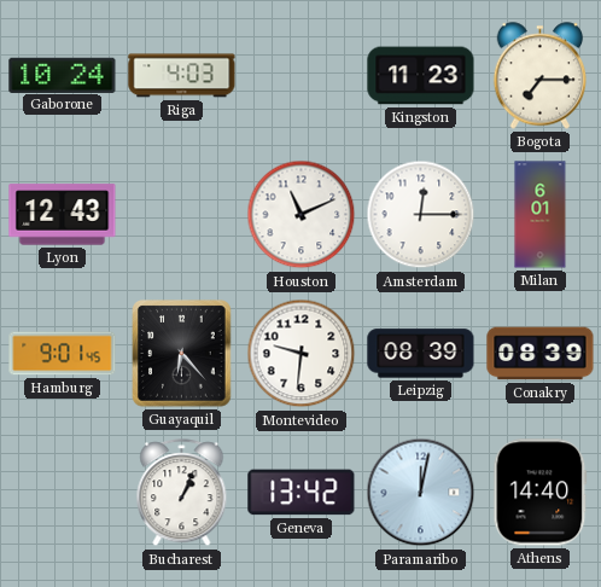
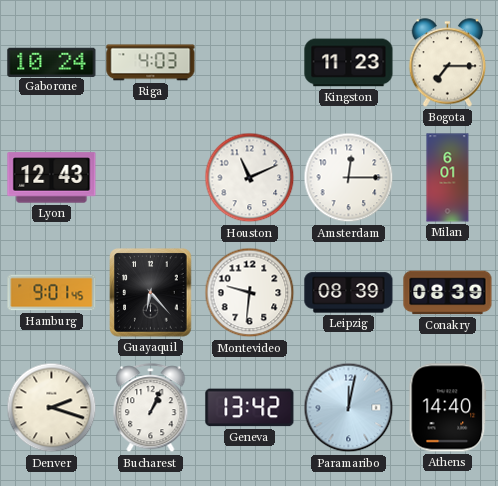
Denver: none -> 2:18
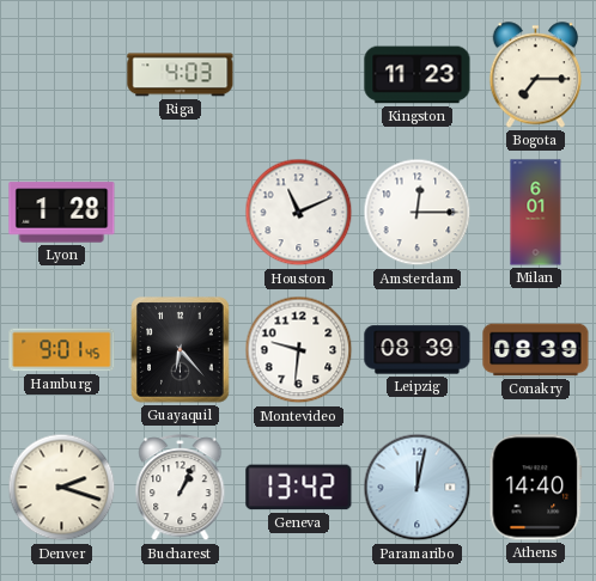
Gaborone: 10:24 -> none
Lyon: 12:43 -> 1:28
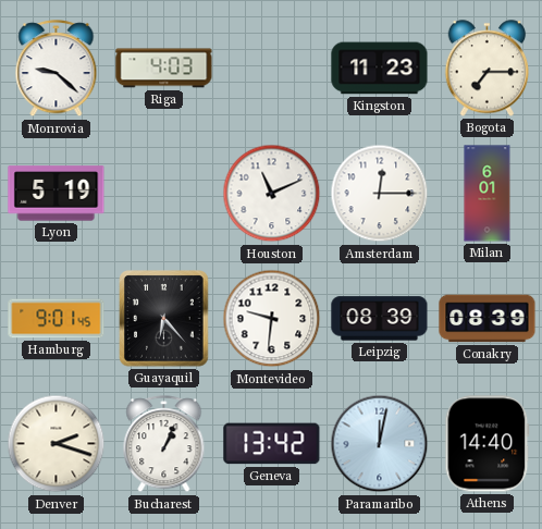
Monrovia: none -> 9:22
Lyon: 1:28 -> 5:19
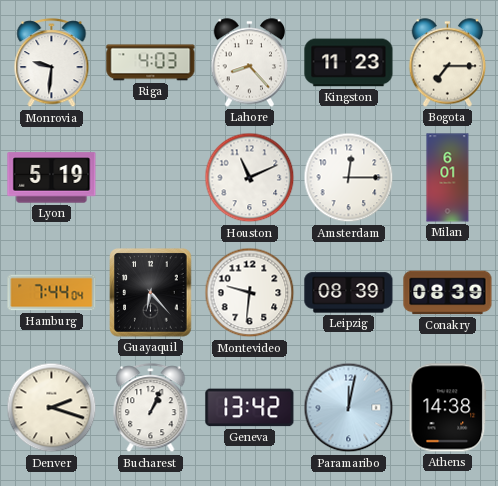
Monrovia: 9:22 -> 9:31
Lahore: none -> 8:23
Hamburg: 9:01 -> 7:44
Athens: 14:40 -> 14:38
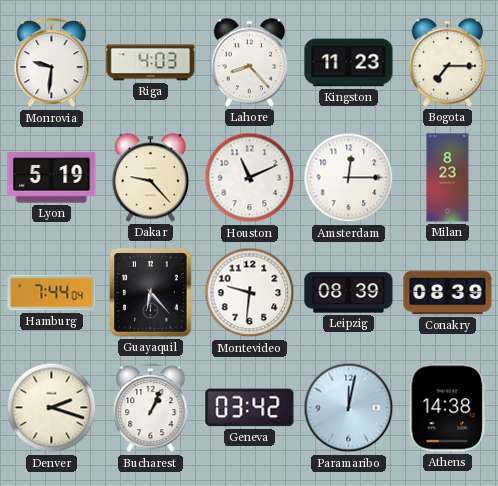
Dakar: none -> 9:23
Milan: 6:01 -> 8:23
Geneva: 13:42 -> 03:42
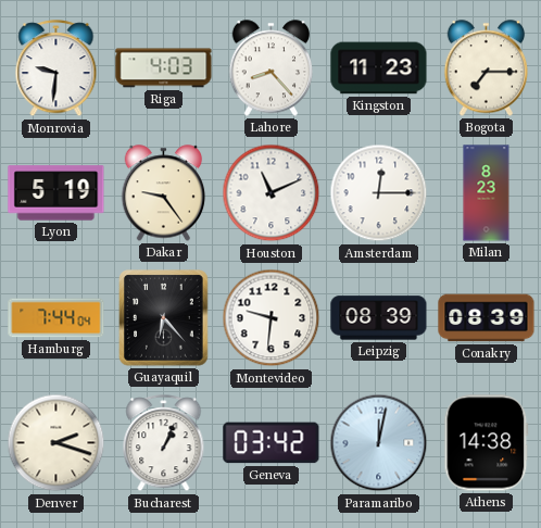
Dakar: 9:23 -> 9:24
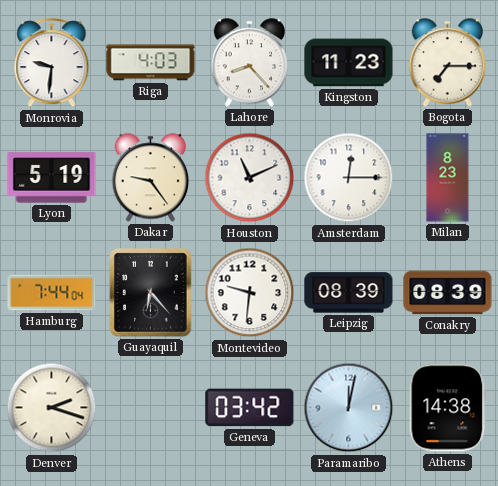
Bucharest: 1:04 -> none
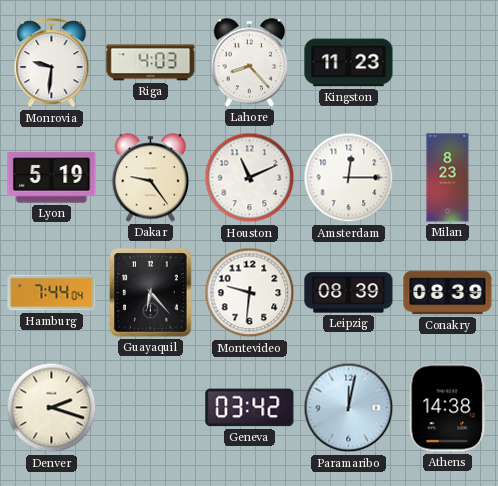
Bogota: 7:15 -> none
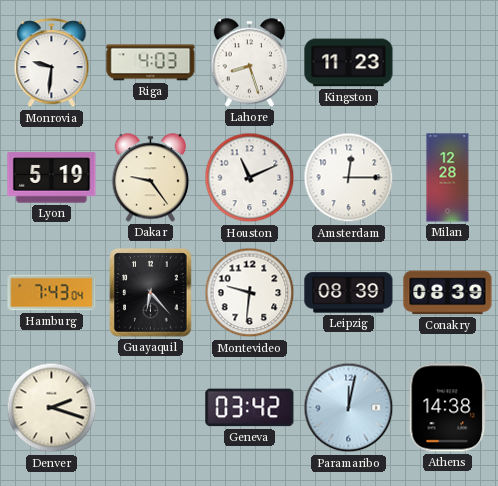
Lahore: 8:23 -> 8:27
Milan: 8:23 -> 12:28
Hamburg: 7:44 -> 7:43
